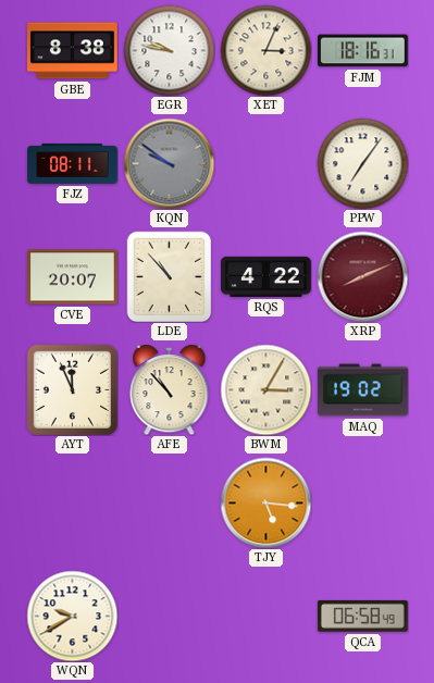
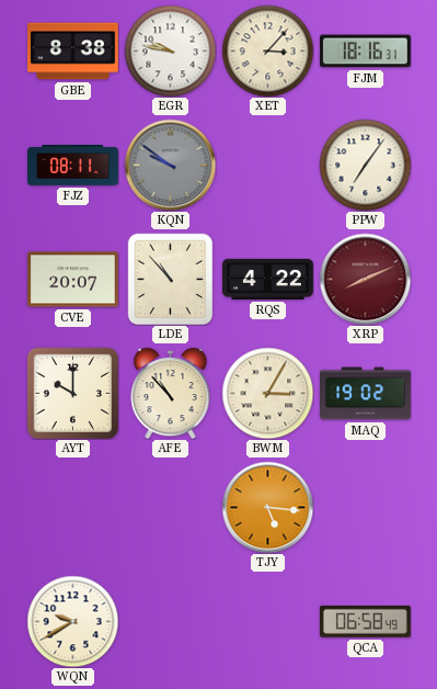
XET: 3:04 -> 3:07
AYT: 11:56 -> 10:00
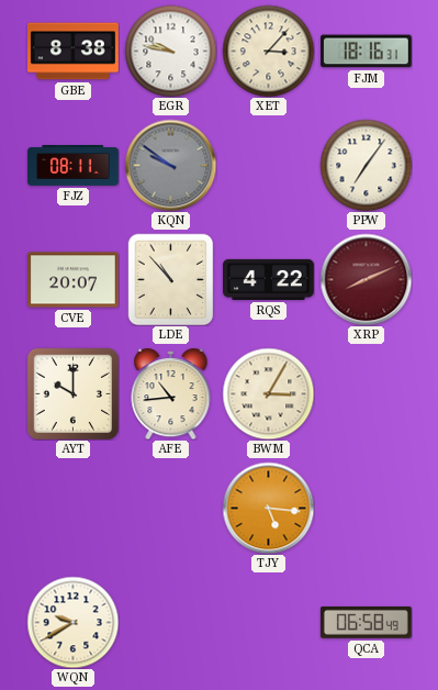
AFE: 10:53 -> 10:44
MAQ: 19:02 -> none
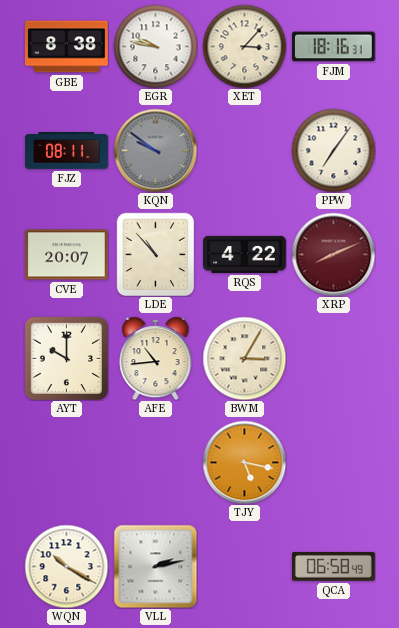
TJY: 5:16 -> 5:17
WQN: 9:40 -> 10:20
VLL: none -> 2:13
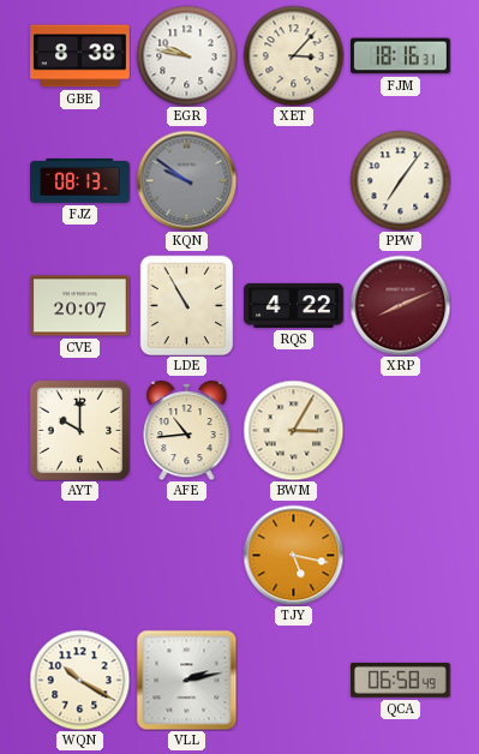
FJZ: 08:11 -> 08:13
LDE: 10:53 -> 10:55
